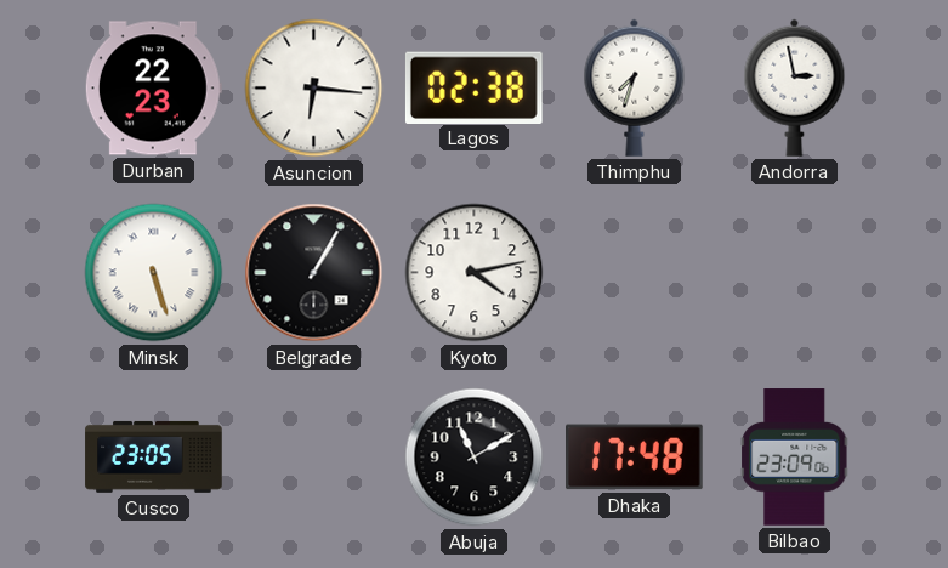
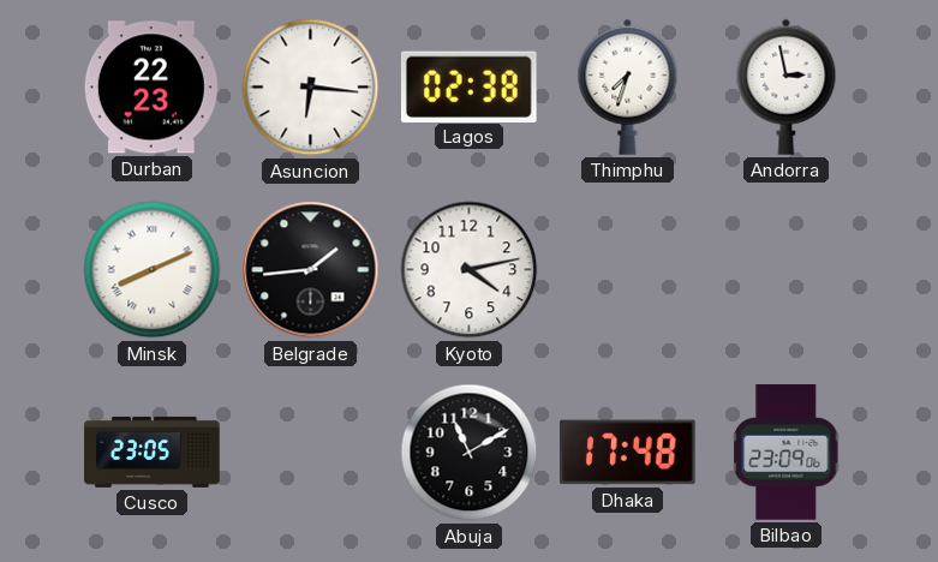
Minsk: 5:27 -> 8:11
Belgrade: 1:05 -> 1:44
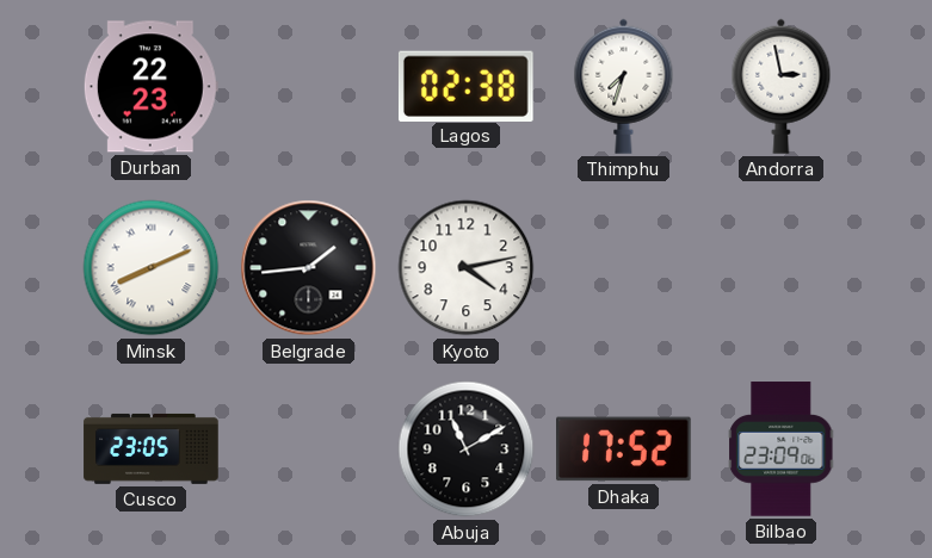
Asuncion: 6:16 -> none
Dhaka: 17:48 -> 17:52
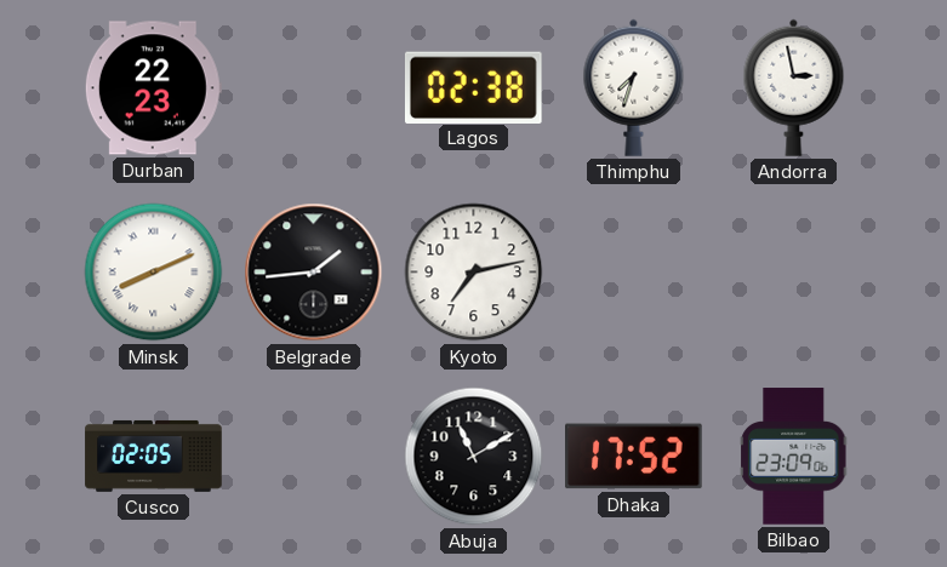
Kyoto: 4:13 -> 7:13
Cusco: 23:05 -> 02:05
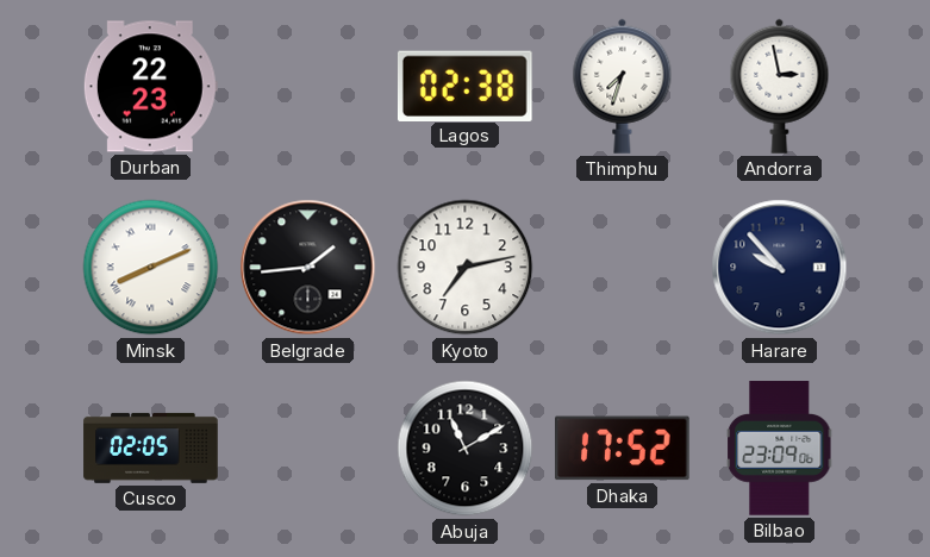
Harare: none -> 9:53
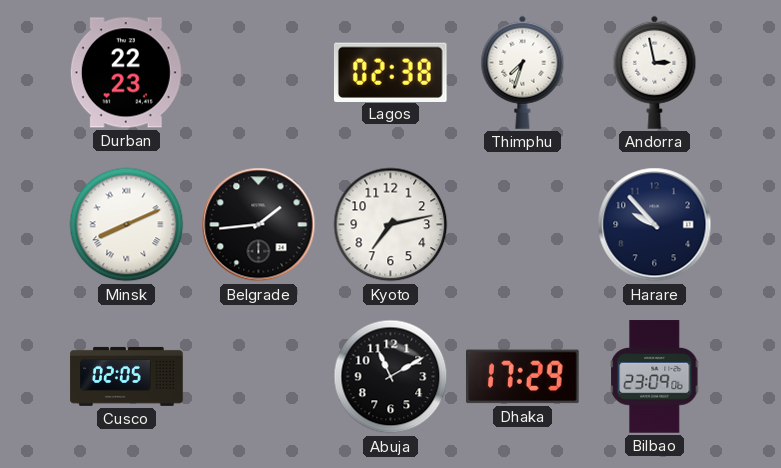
Dhaka: 17:52 -> 17:29
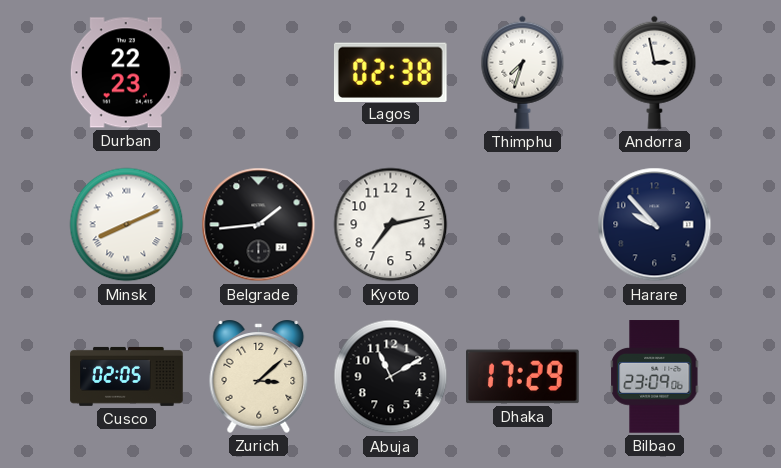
Zurich: none -> 3:08
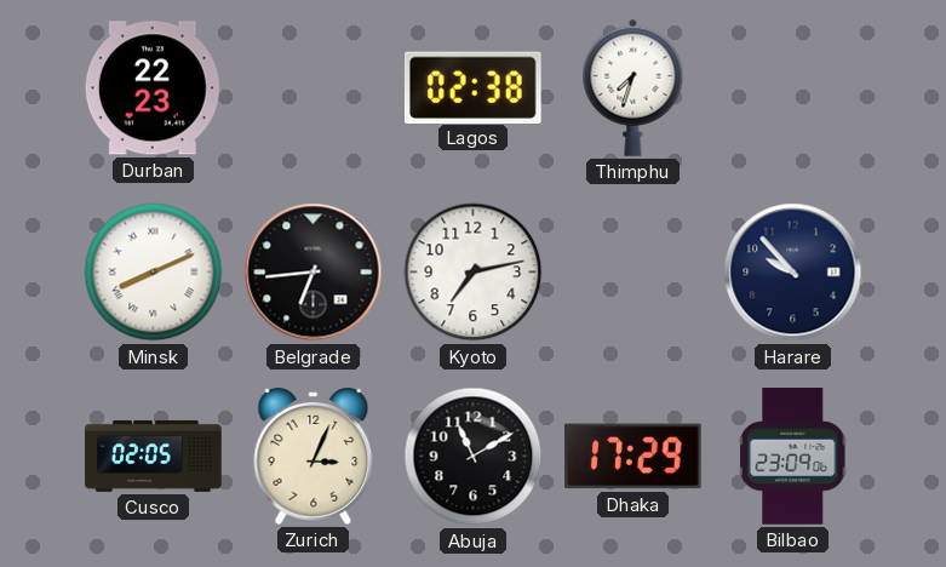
Andorra: 2:58 -> none
Belgrade: 1:44 -> 6:44
Zurich: 3:08 -> 3:04
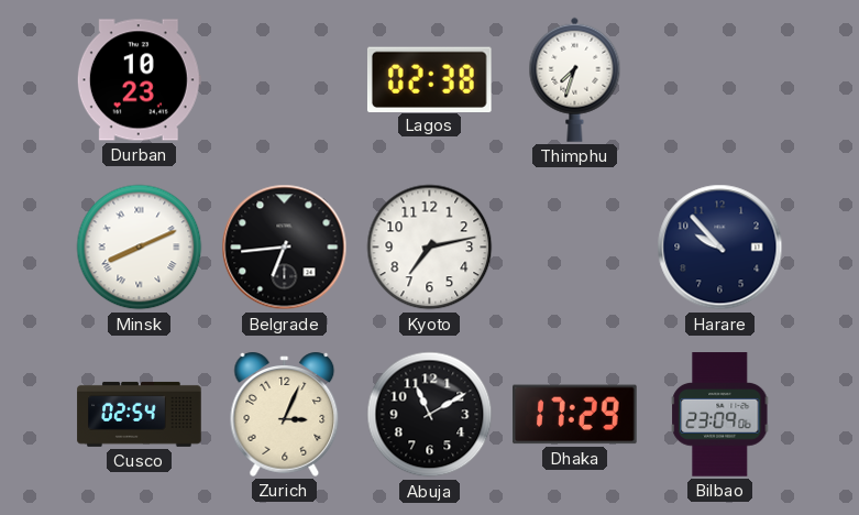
Durban: 22:23 -> 10:23
Cusco: 02:05 -> 02:54
